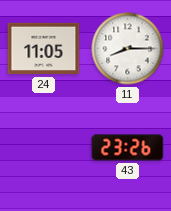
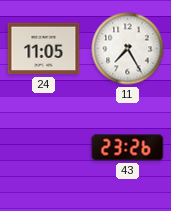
11: 8:15 -> 7:25
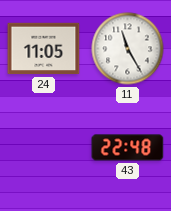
11: 7:25 -> 11:25
43: 23:26 -> 22:48
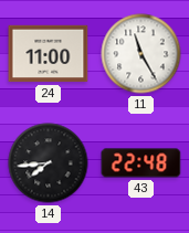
24: 11:05 -> 11:00
14: none -> 7:44
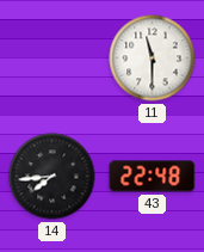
24: 11:00 -> none
11: 11:25 -> 11:30
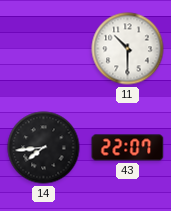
11: 11:30 -> 10:30
43: 22:48 -> 22:07
